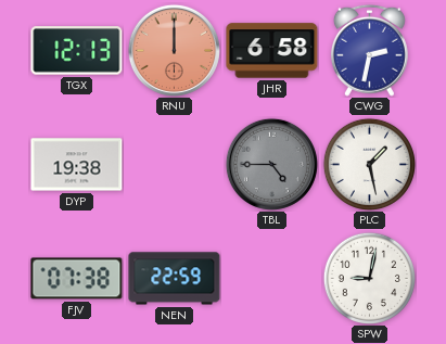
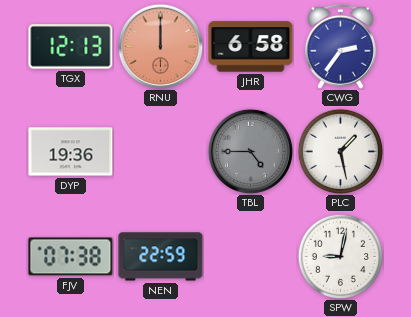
CWG: 2:32 -> 2:36
DYP: 19:38 -> 19:36
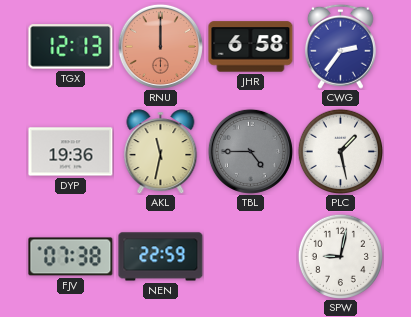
AKL: none -> 11:32
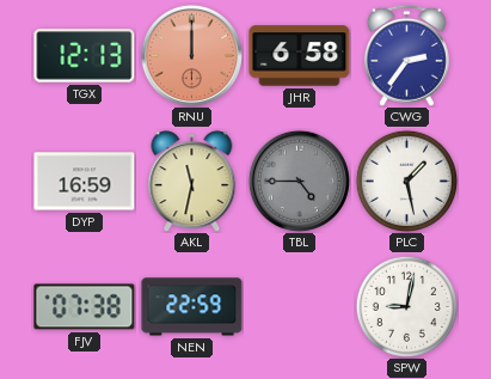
DYP: 19:36 -> 16:59
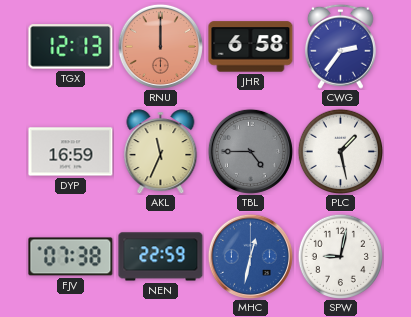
AKL: 11:32 -> 11:34
MHC: none -> 12:32
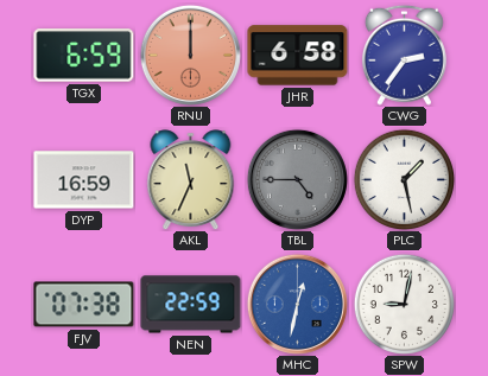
TGX: 12:13 -> 6:59
